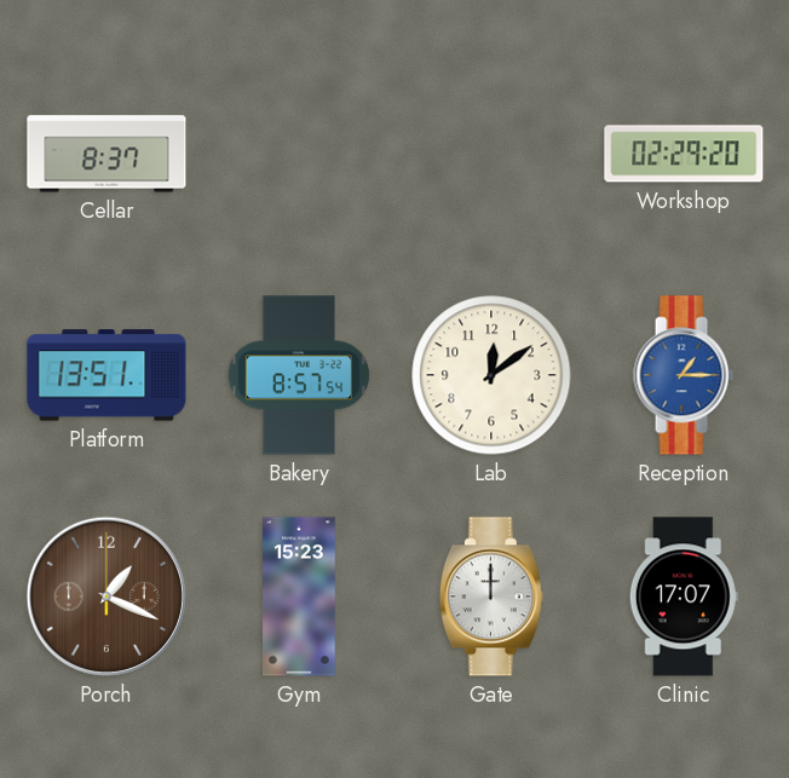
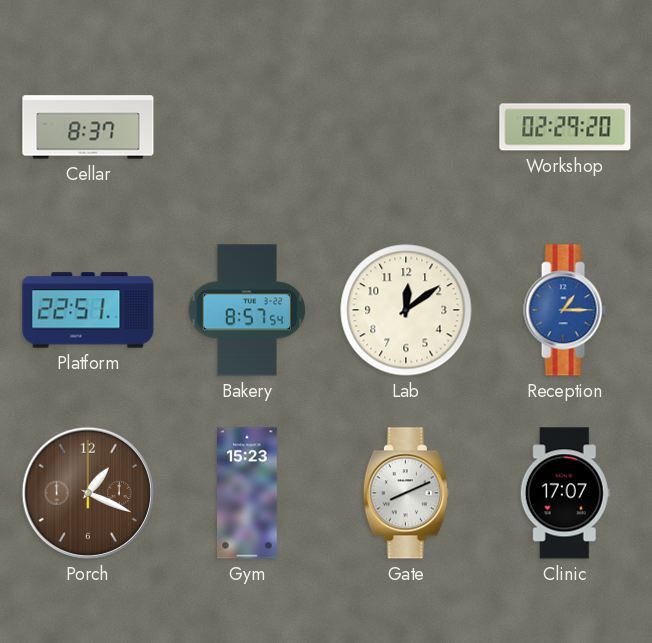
Platform: 13:51 -> 22:51
Gate: 12:00 -> 8:11
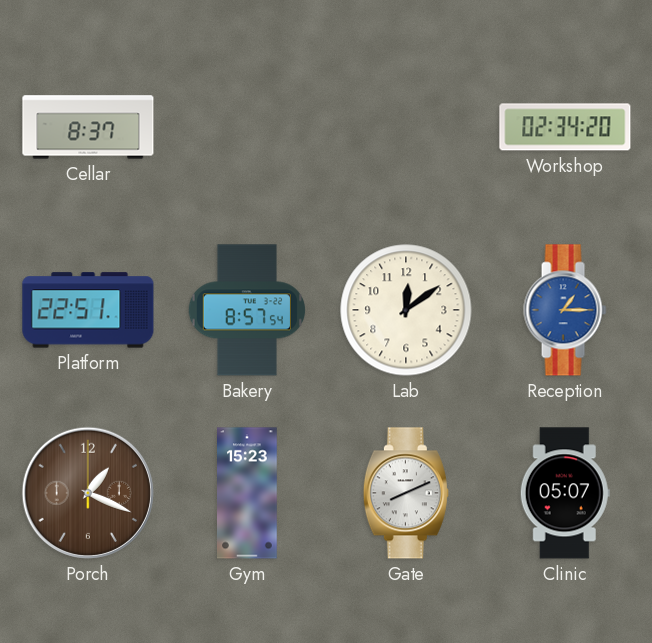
Workshop: 02:29 -> 02:34
Clinic: 17:07 -> 05:07
